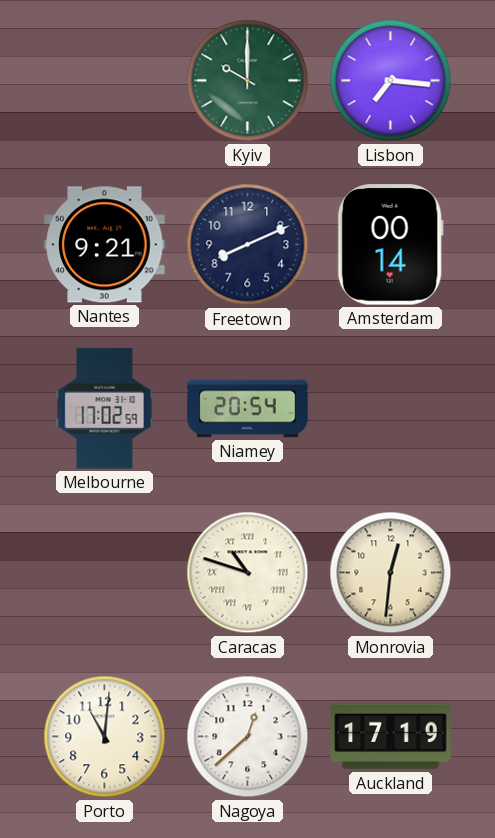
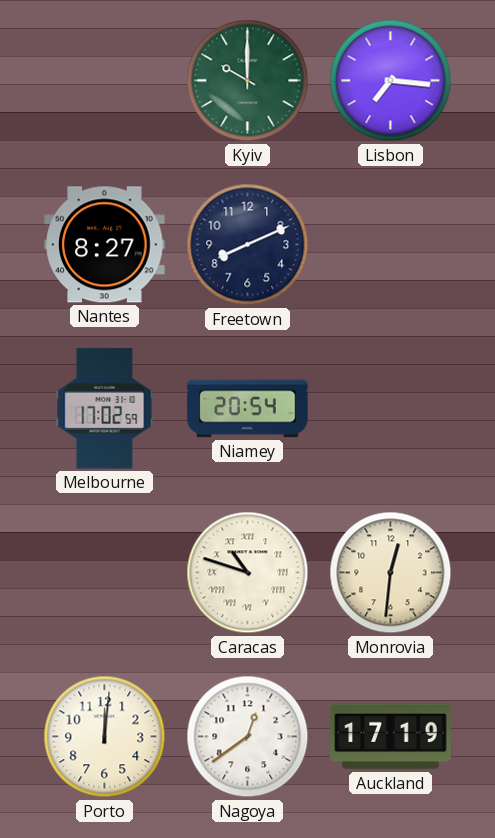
Nantes: 9:21 -> 8:27
Amsterdam: 00:14 -> none
Porto: 11:01 -> 12:01
Nagoya: 12:38 -> 12:39
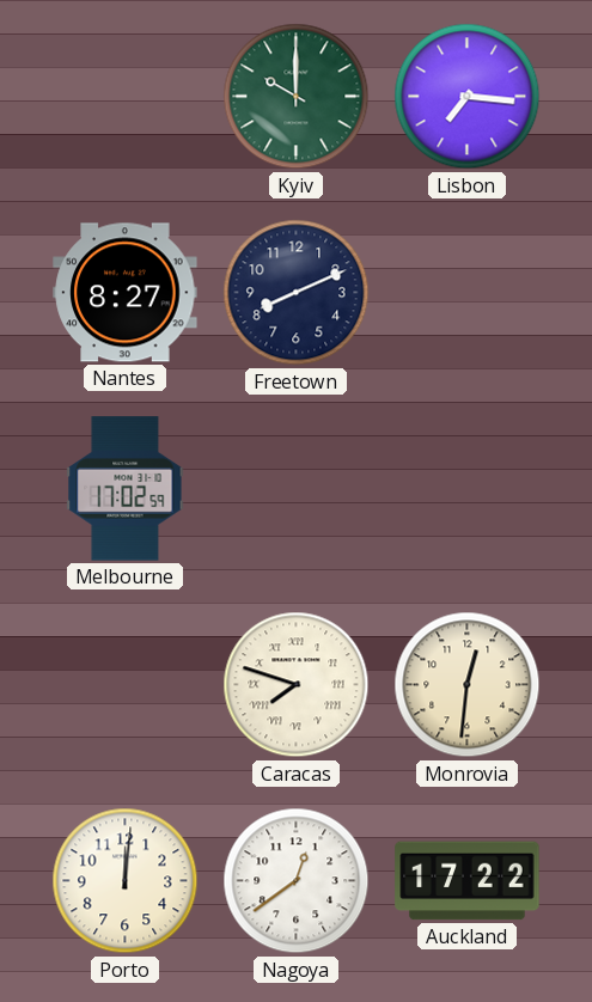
Niamey: 20:54 -> none
Caracas: 10:48 -> 7:48
Auckland: 17:19 -> 17:22
